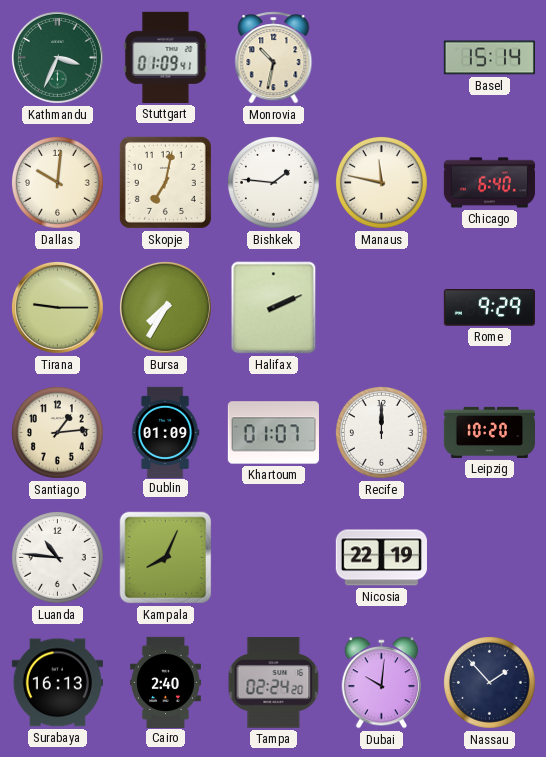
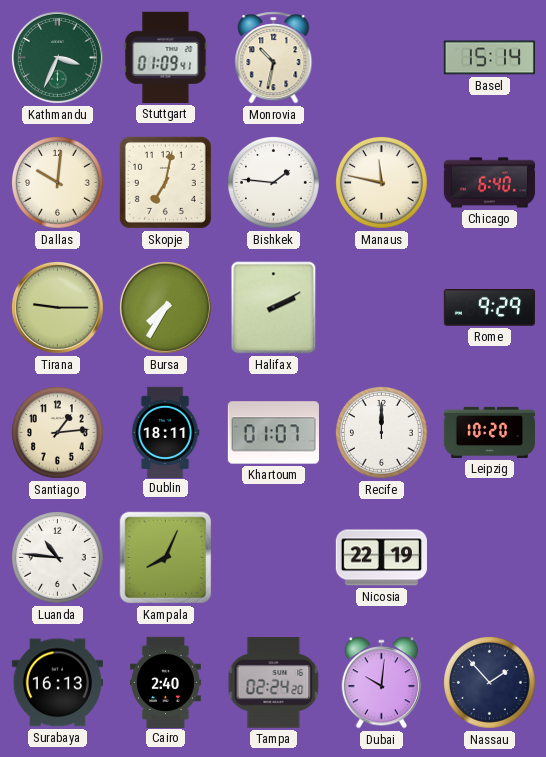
Halifax: 2:11 -> 2:10
Dublin: 01:09 -> 18:11
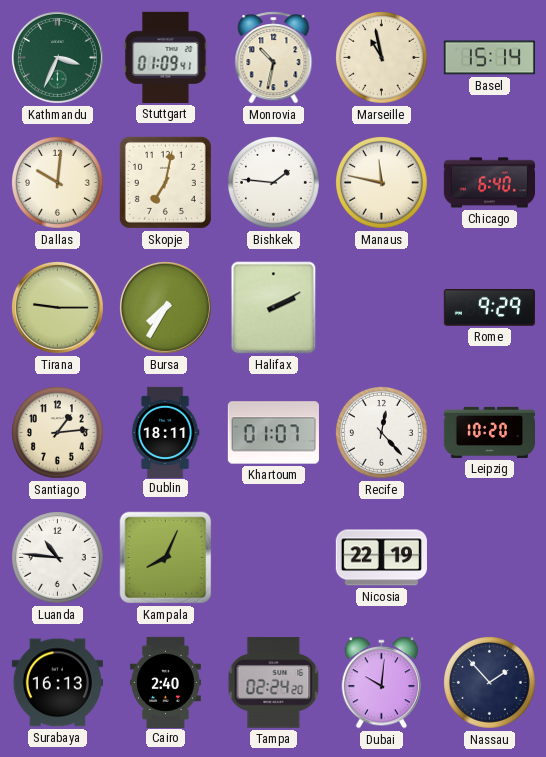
Marseille: none -> 10:58
Recife: 12:00 -> 12:23
